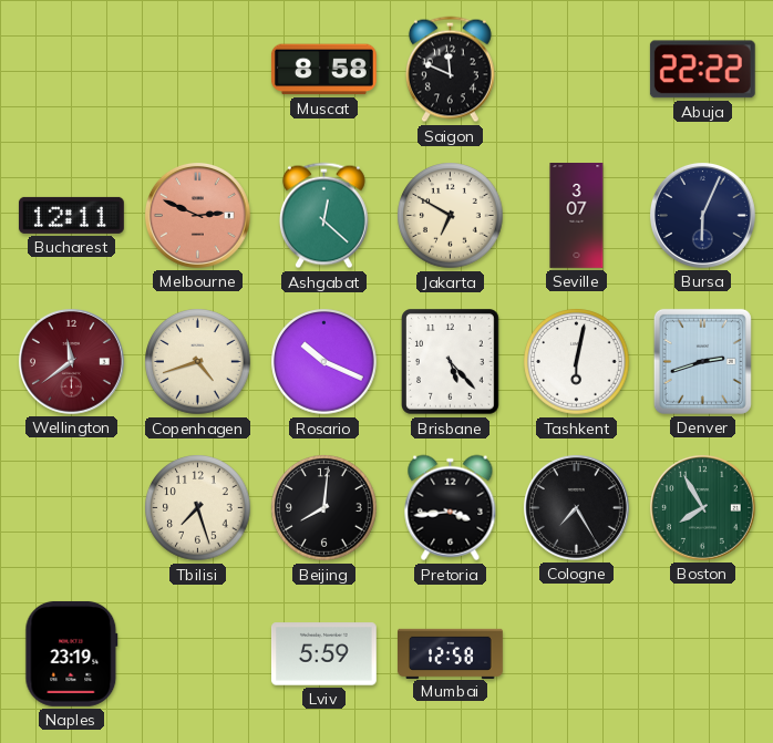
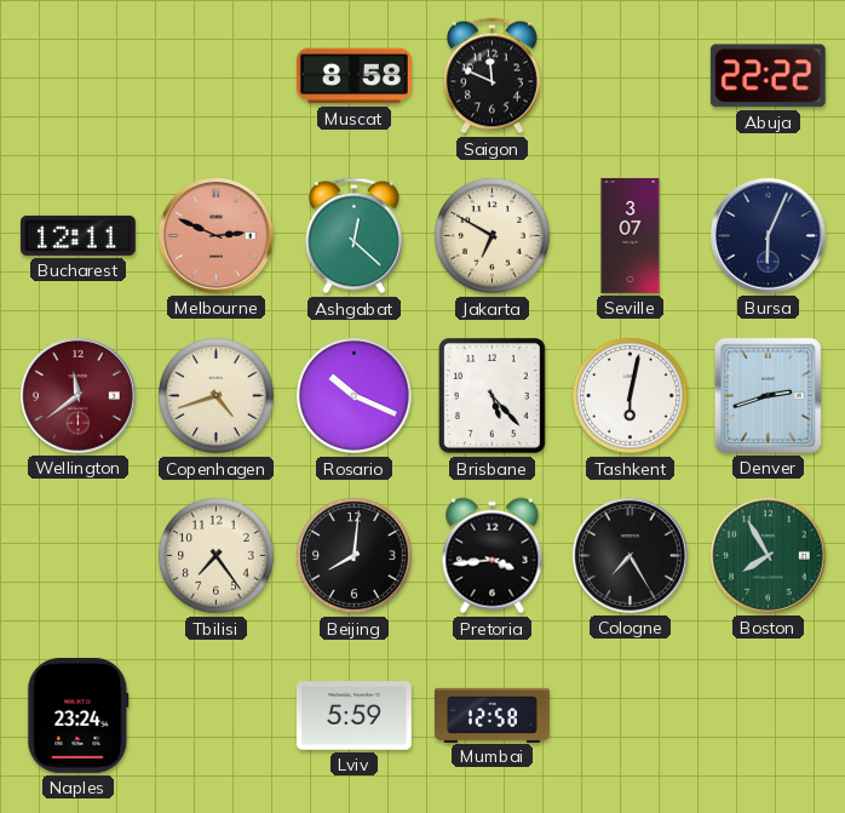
Tbilisi: 7:27 -> 7:24
Naples: 23:19 -> 23:24
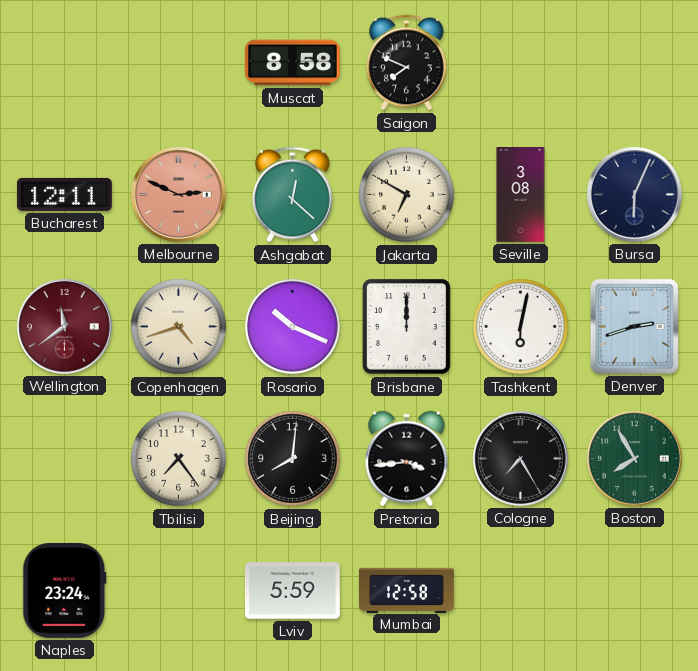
Saigon: 11:49 -> 7:49
Abuja: 22:22 -> none
Seville: 3:07 -> 3:08
Brisbane: 5:23 -> 12:00
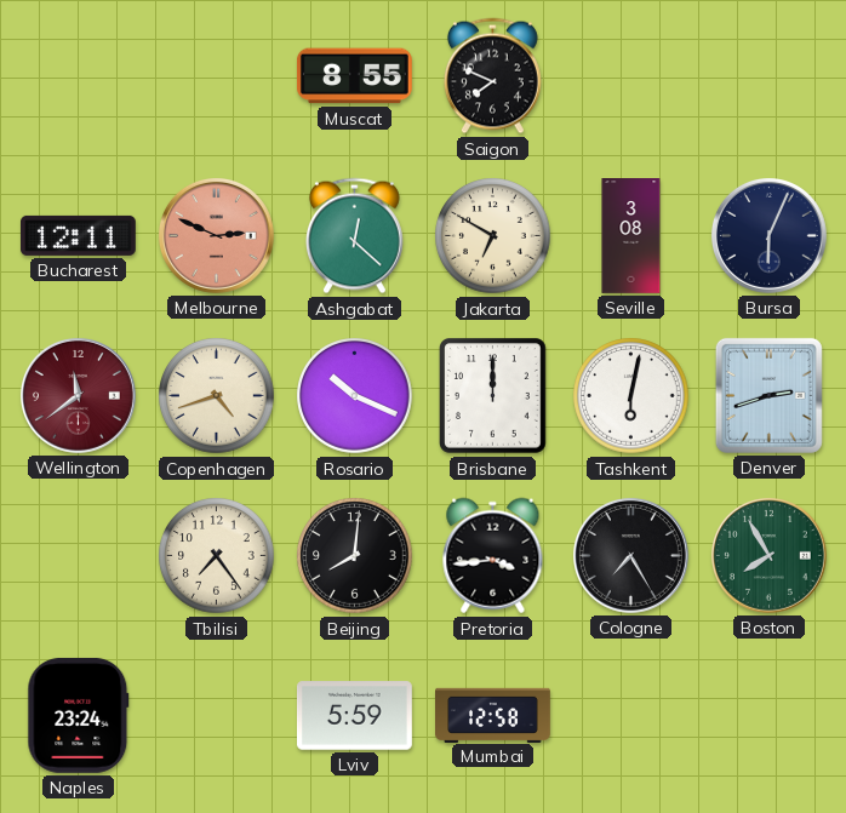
Muscat: 8:58 -> 8:55
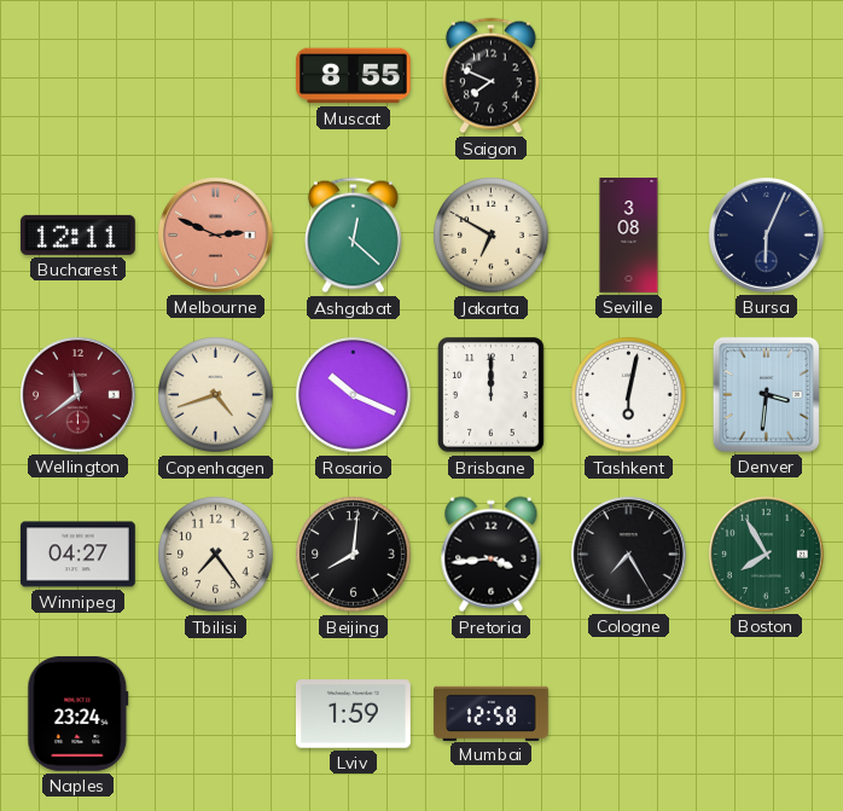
Denver: 2:42 -> 3:31
Winnipeg: none -> 04:27
Lviv: 5:59 -> 1:59
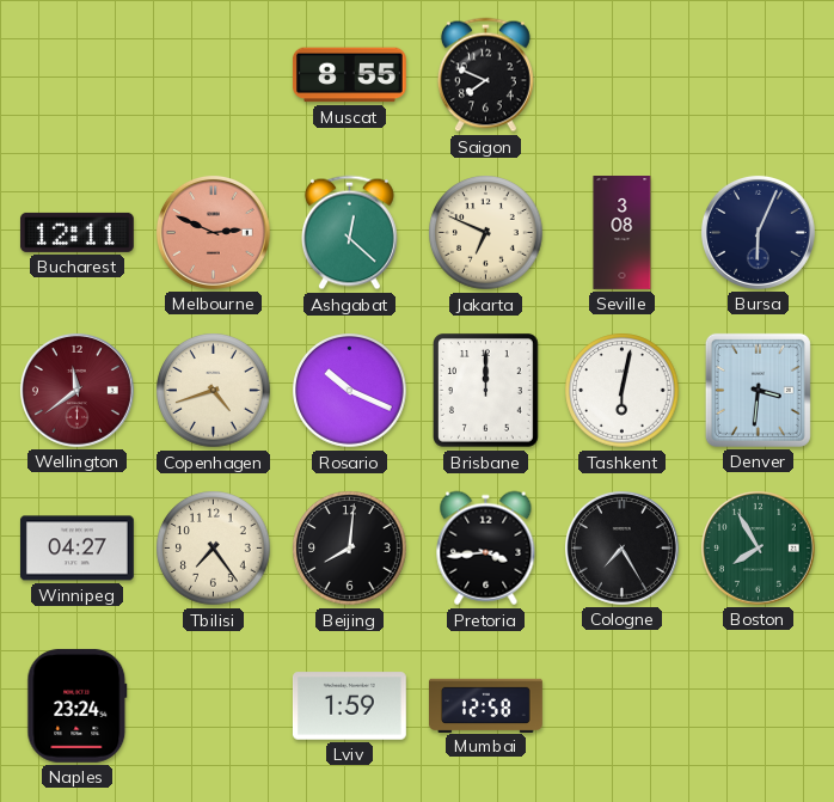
Jakarta: 6:50 -> 6:49
